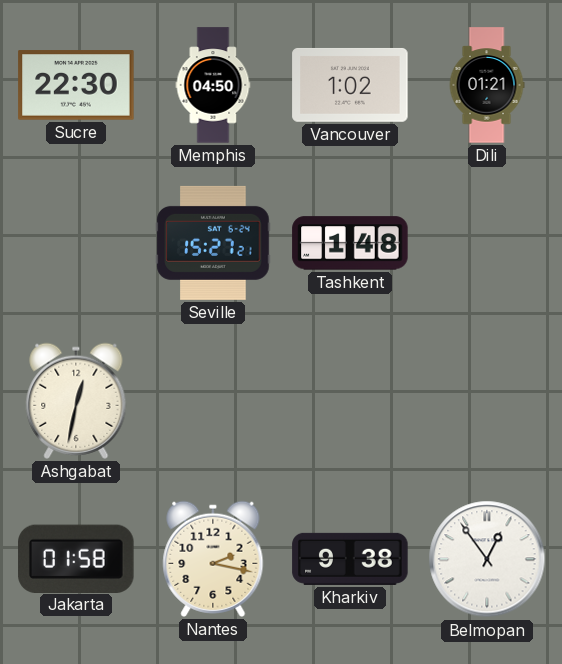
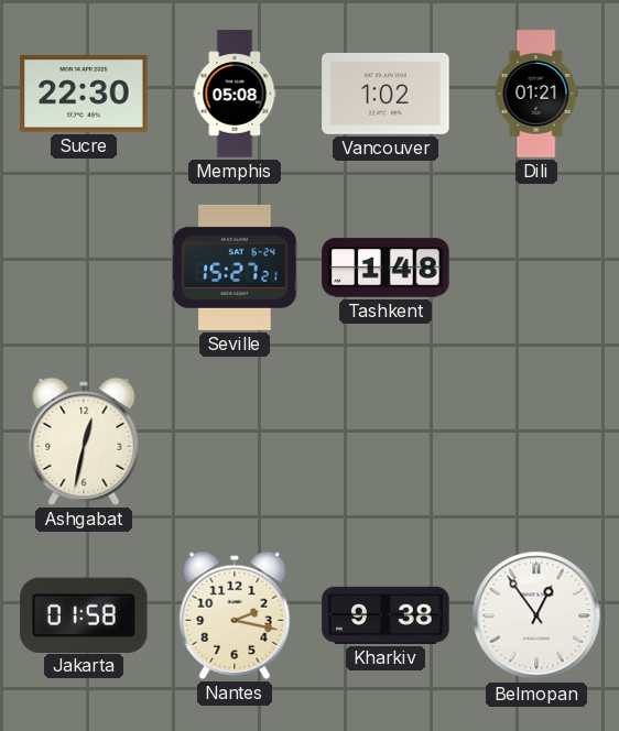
Memphis: 04:50 -> 05:08
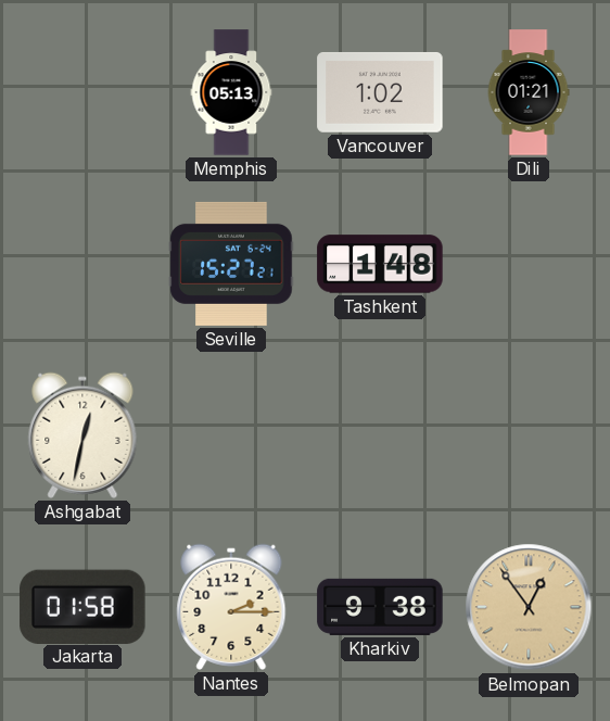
Sucre: 22:30 -> none
Memphis: 05:08 -> 05:13
Nantes: 2:17 -> 2:15
Belmopan dial: white -> champagne
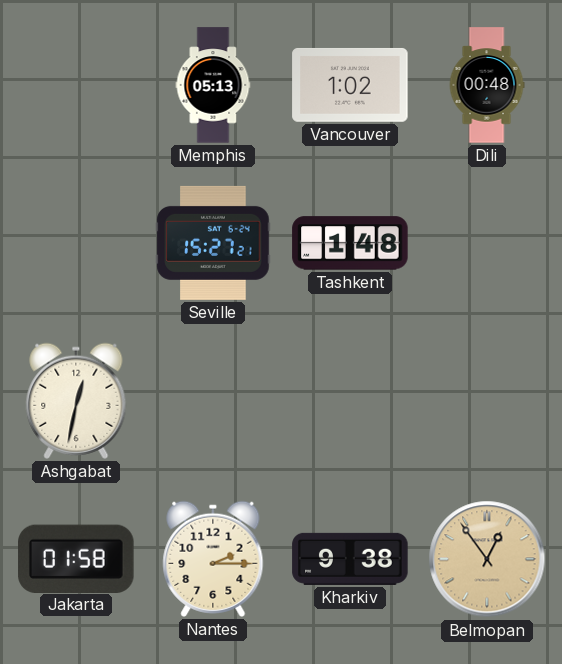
Dili: 01:21 -> 00:48
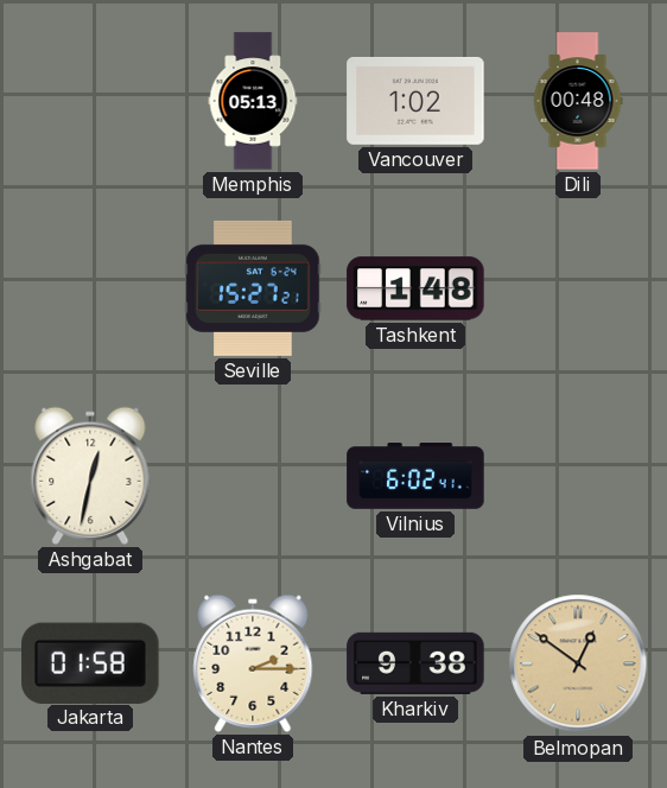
Vilnius: none -> 6:02
Belmopan: 12:54 -> 12:51
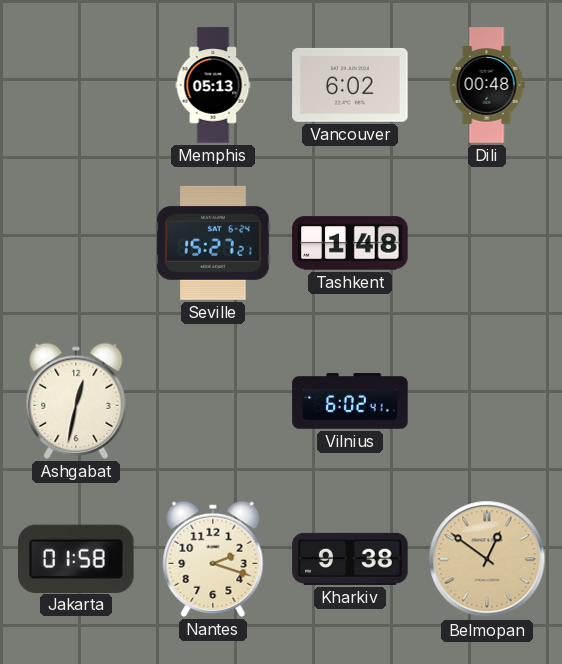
Vancouver: 1:02 -> 6:02
Nantes: 2:15 -> 2:18
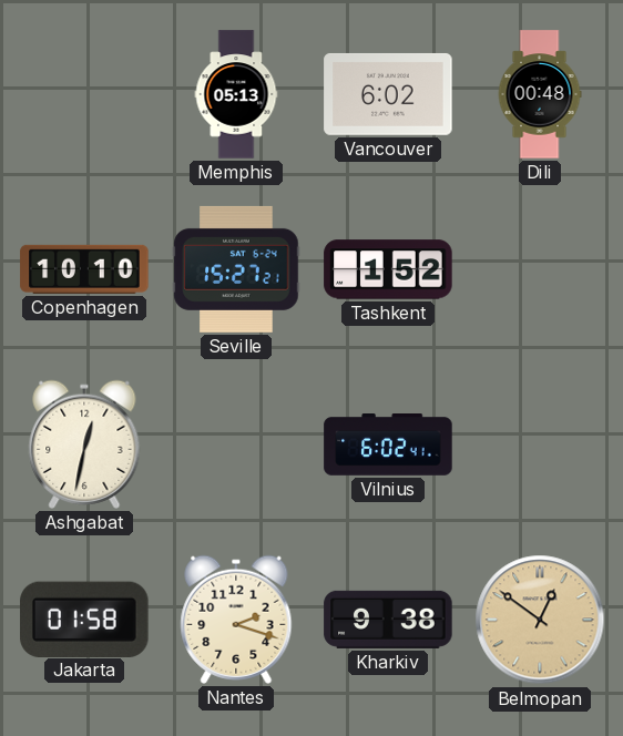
Copenhagen: none -> 10:10
Tashkent: 1:48 -> 1:52
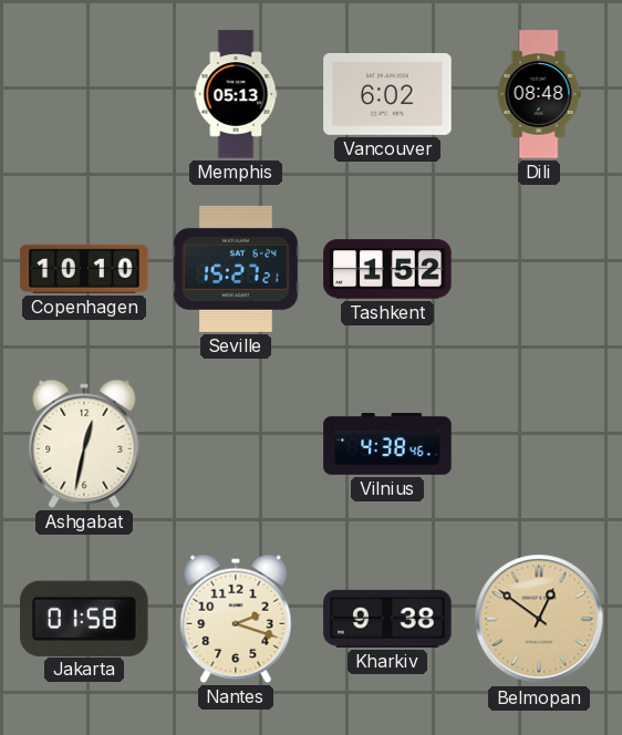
Dili: 00:48 -> 08:48
Vilnius: 6:02 -> 4:38
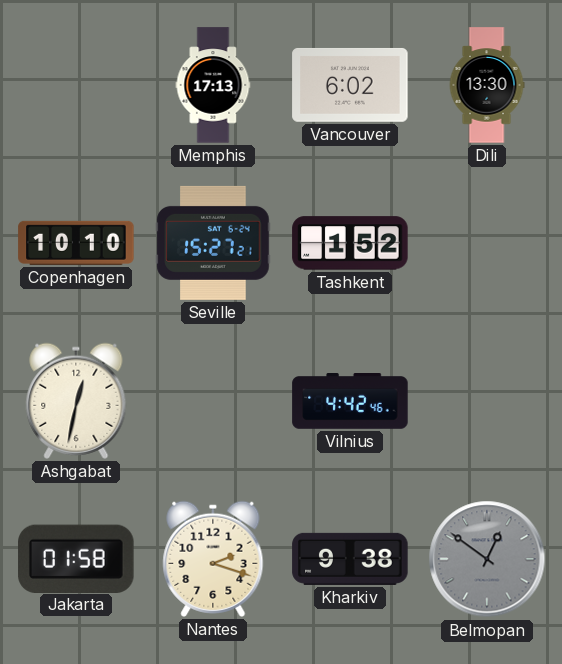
Memphis: 05:13 -> 17:13
Dili: 08:48 -> 13:30
Vilnius: 4:38 -> 4:42
Belmopan dial: champagne -> grey
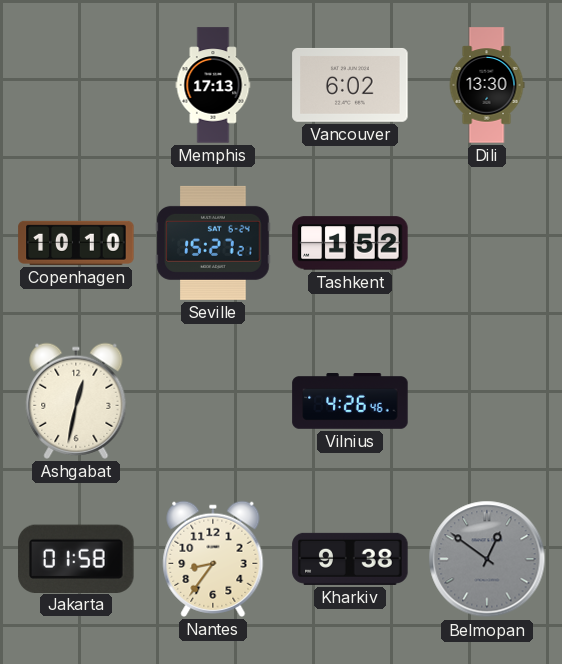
Vilnius: 4:42 -> 4:26
Nantes: 2:18 -> 8:36
